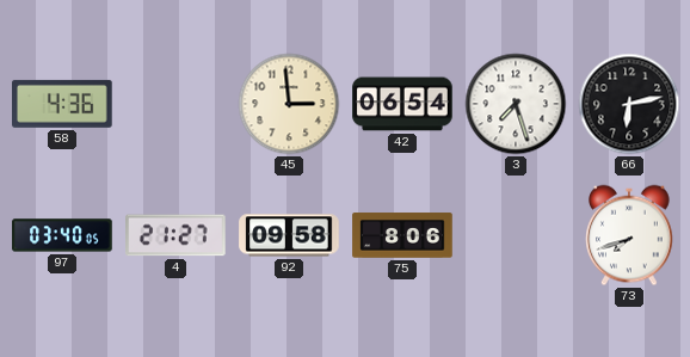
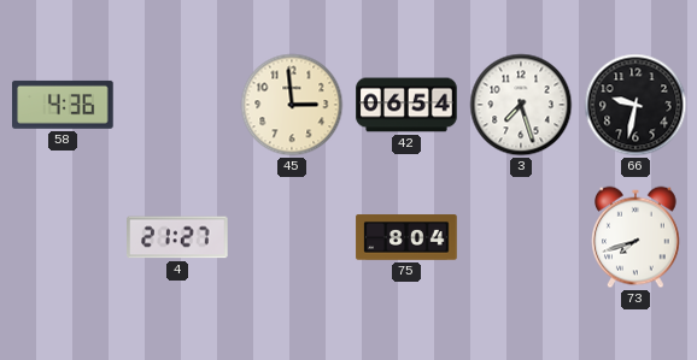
66: 6:13 -> 9:32
97: 03:40 -> none
92: 09:58 -> none
75: 8:06 -> 8:04
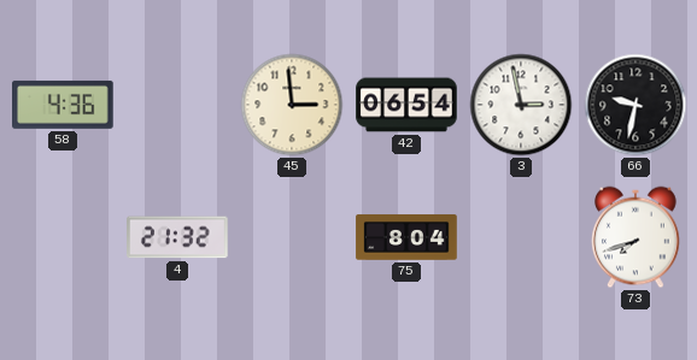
3: 7:27 -> 2:58
4: 21:27 -> 21:32
